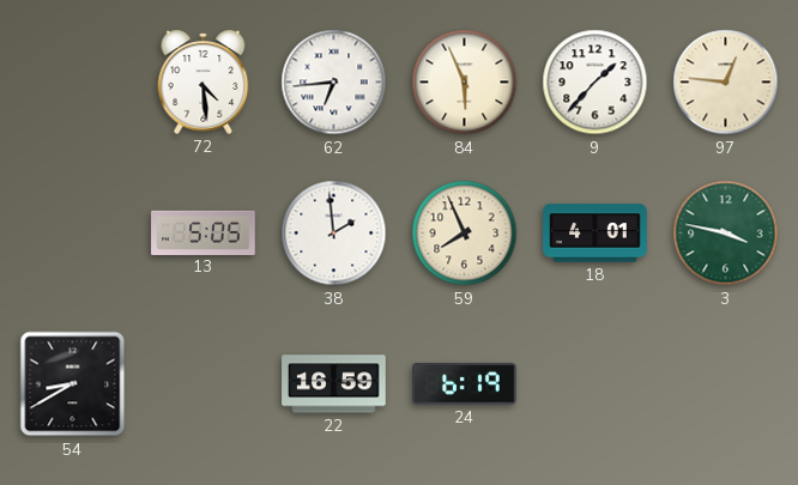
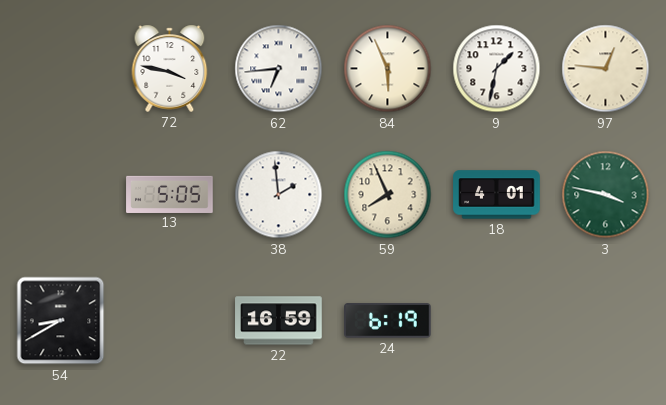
72: 4:29 -> 3:47
9: 1:37 -> 1:32
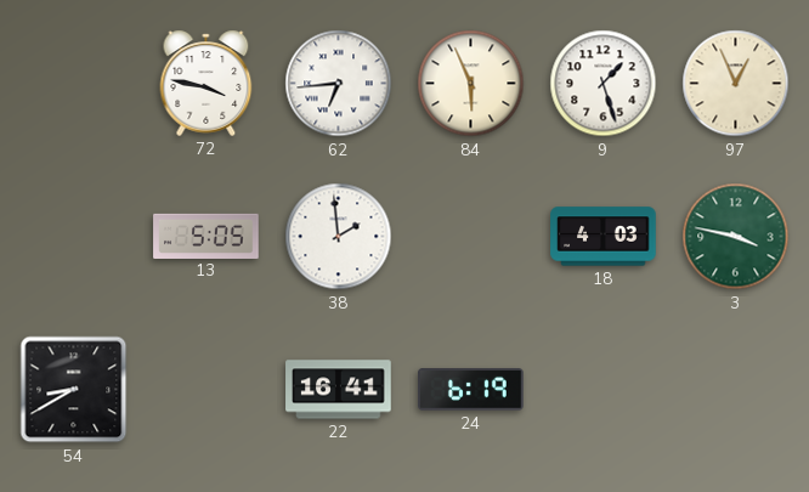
9: 1:32 -> 1:27
97: 12:46 -> 12:56
59: 7:56 -> none
18: 4:01 -> 4:03
22: 16:59 -> 16:41
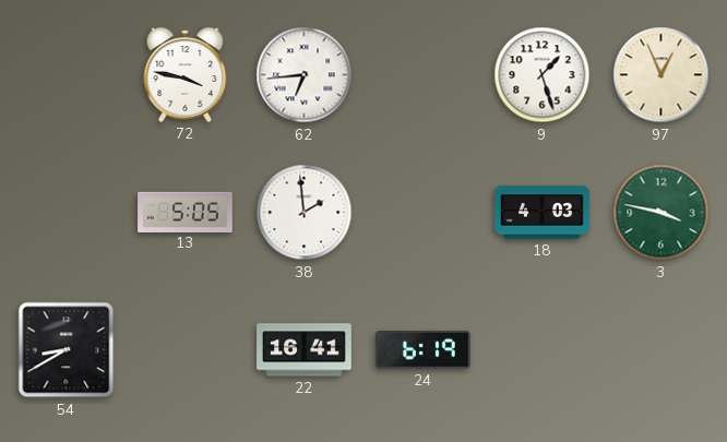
84: 5:56 -> none
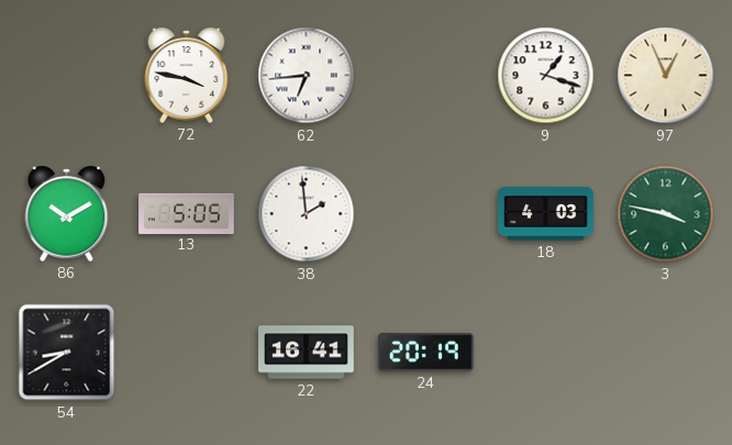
9: 1:27 -> 1:18
86: none -> 10:10
24: 6:19 -> 20:19
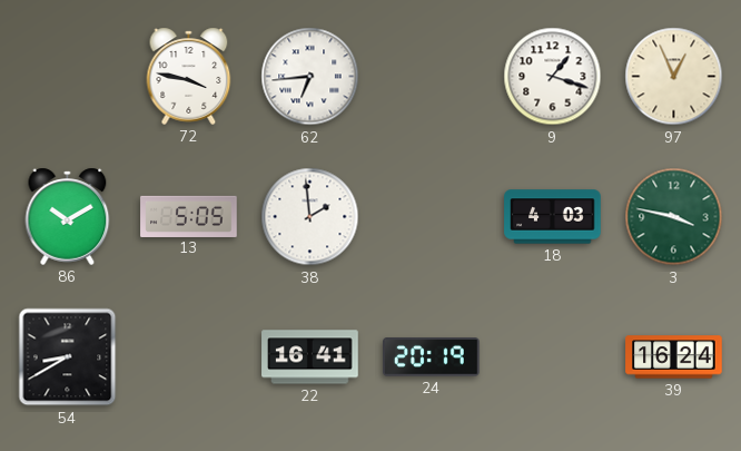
39: none -> 16:24
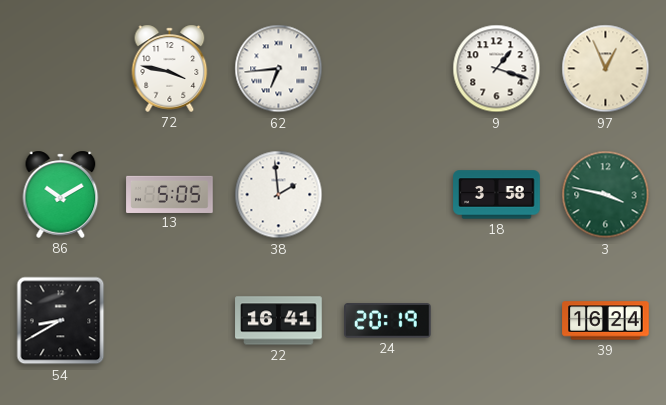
18: 4:03 -> 3:58
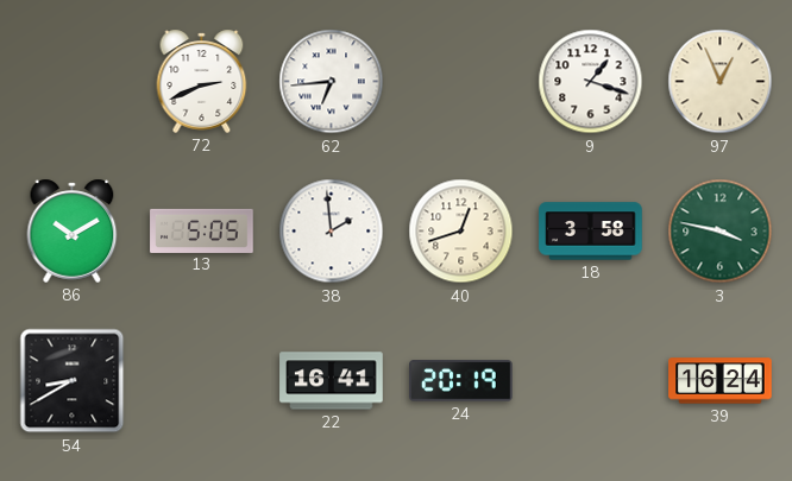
72: 3:47 -> 2:41
40: none -> 12:42
